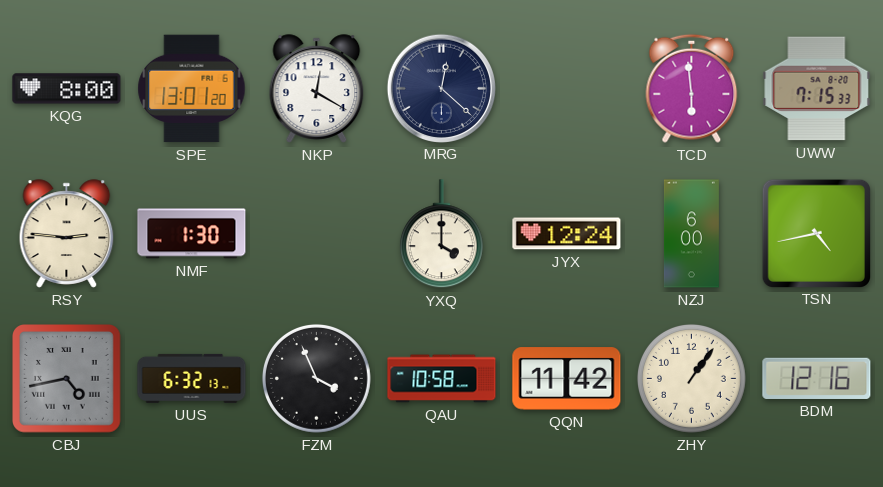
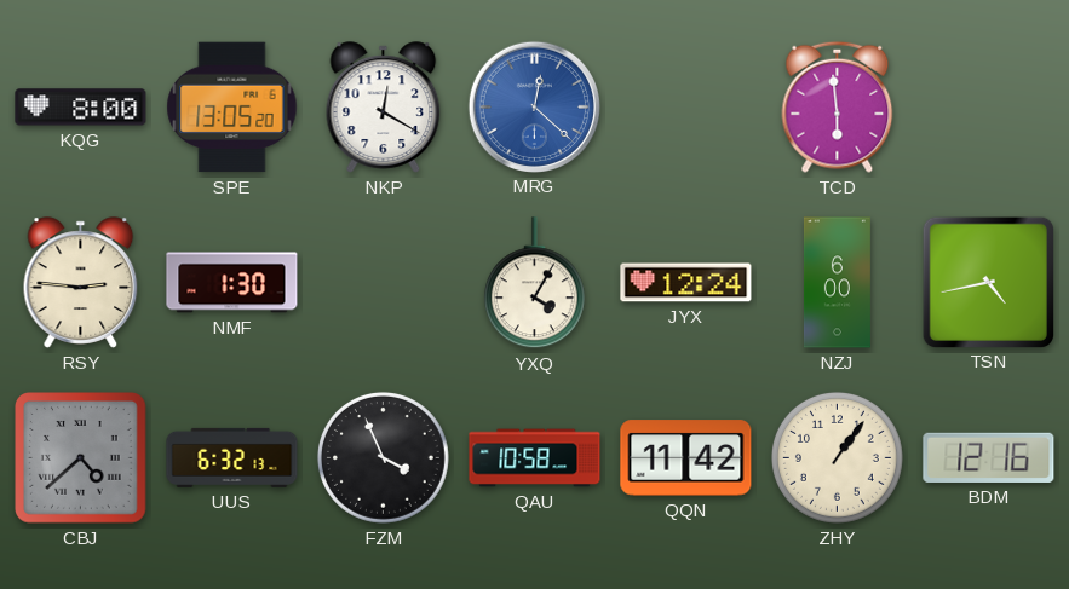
SPE: 13:01 -> 13:05
MRG dial: navy -> blue
UWW: 7:15 -> none
YXQ: 4:00 -> 4:05
CBJ: 4:43 -> 4:38
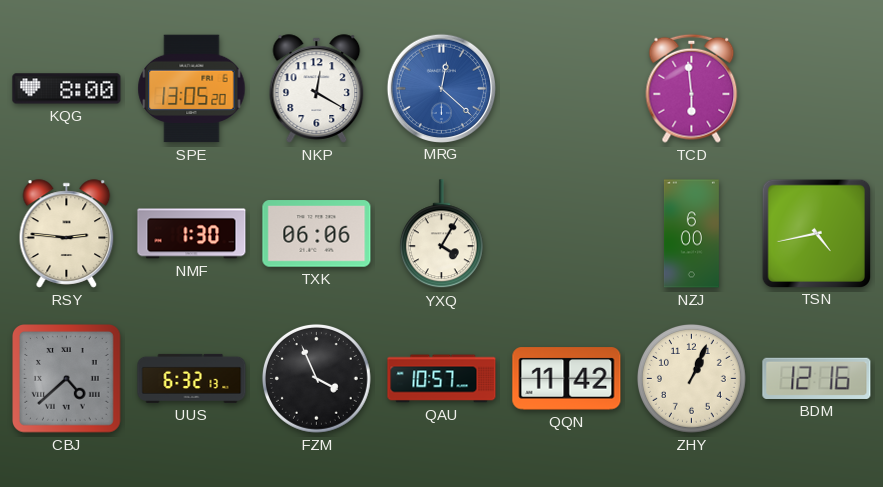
TXK: none -> 06:06
JYX: 12:24 -> none
QAU: 10:58 -> 10:57
ZHY: 1:06 -> 1:04
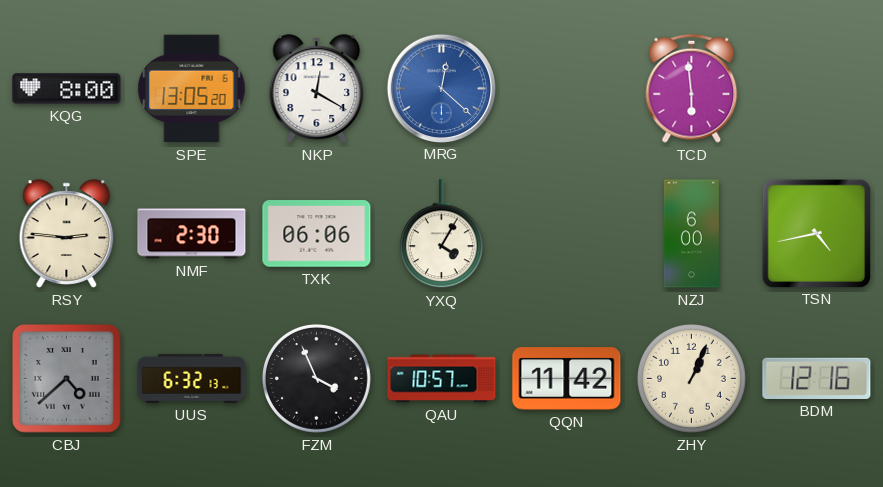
NMF: 1:30 -> 2:30
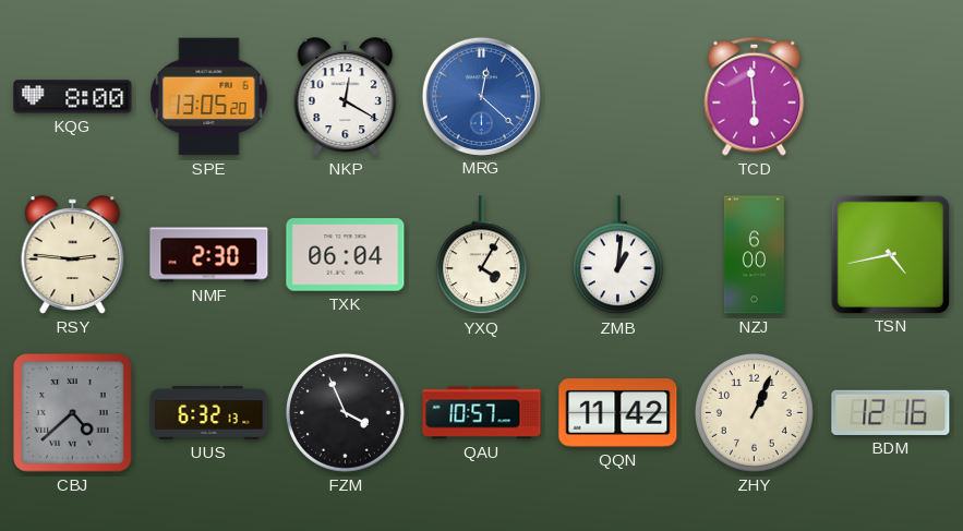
TXK: 06:06 -> 06:04
ZMB: none -> 1:01
